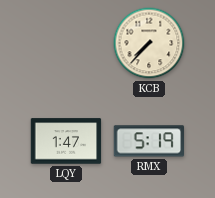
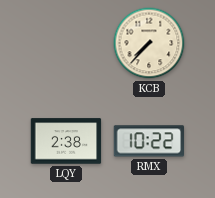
LQY: 1:47 -> 2:38
RMX: 5:19 -> 10:22
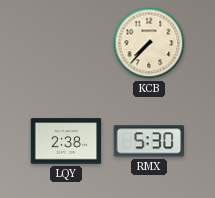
RMX: 10:22 -> 5:30
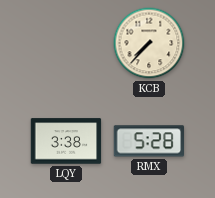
LQY: 2:38 -> 3:38
RMX: 5:30 -> 5:28
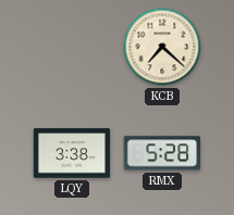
KCB: 7:37 -> 7:22
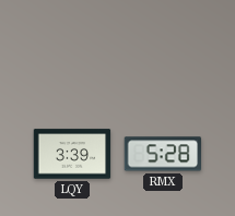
KCB: 7:22 -> none
LQY: 3:38 -> 3:39
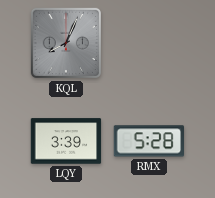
KQL: none -> 8:04
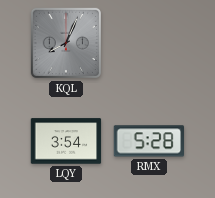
LQY: 3:39 -> 3:54
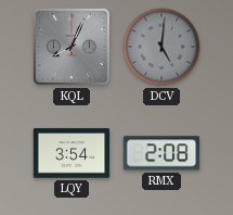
DCV: none -> 5:01
RMX: 5:28 -> 2:08
